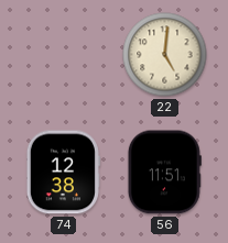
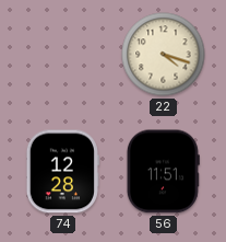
22: 5:01 -> 4:18
74: 12:38 -> 12:28
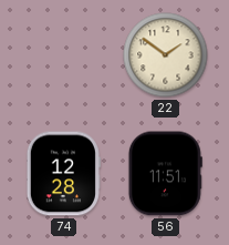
22: 4:18 -> 1:51
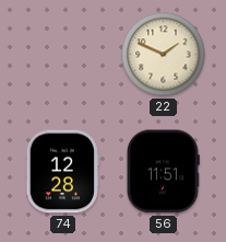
22: 1:51 -> 1:49
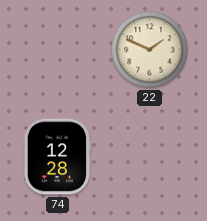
56: 11:51 -> none
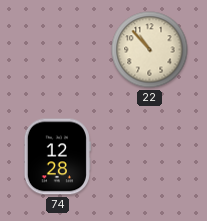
22: 1:49 -> 10:53
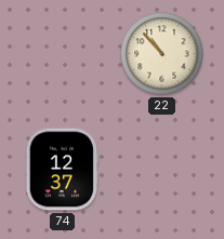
74: 12:28 -> 12:37
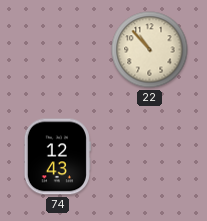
74: 12:37 -> 12:43
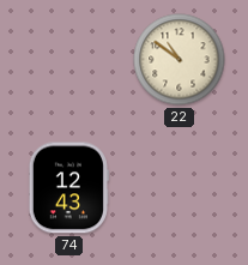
22: 10:53 -> 10:51
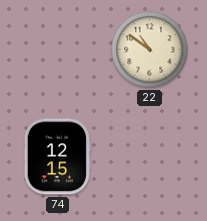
74: 12:43 -> 12:15
